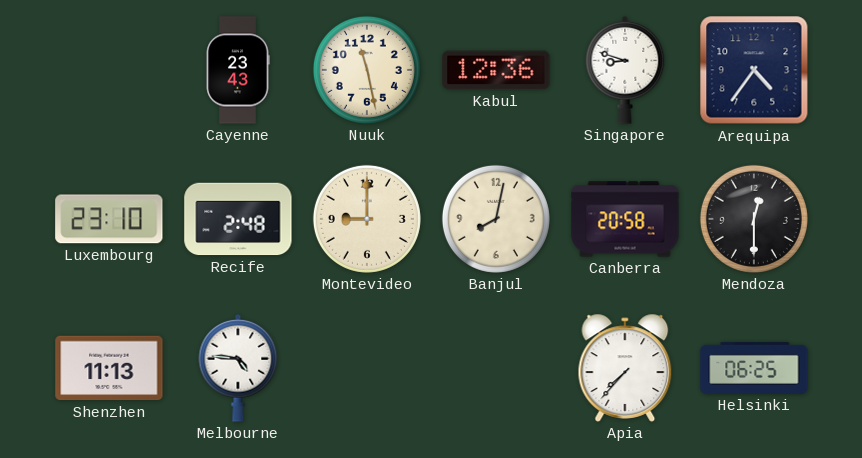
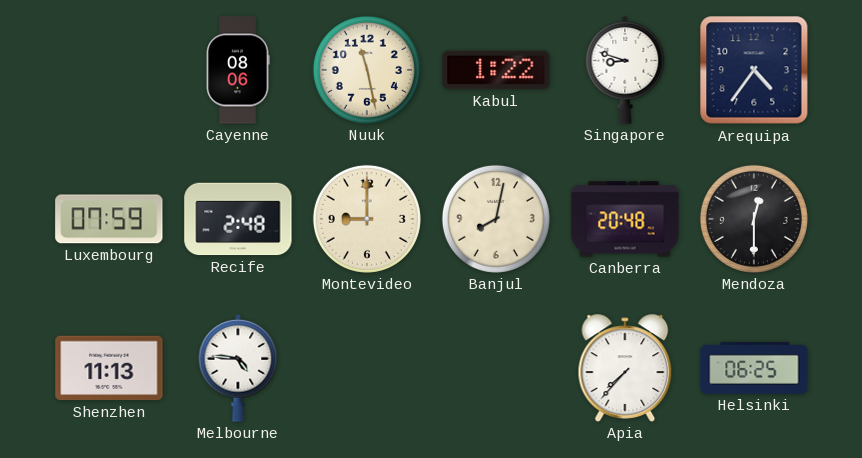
Cayenne: 23:43 -> 08:06
Kabul: 12:36 -> 1:22
Luxembourg: 23:10 -> 07:59
Canberra: 20:58 -> 20:48
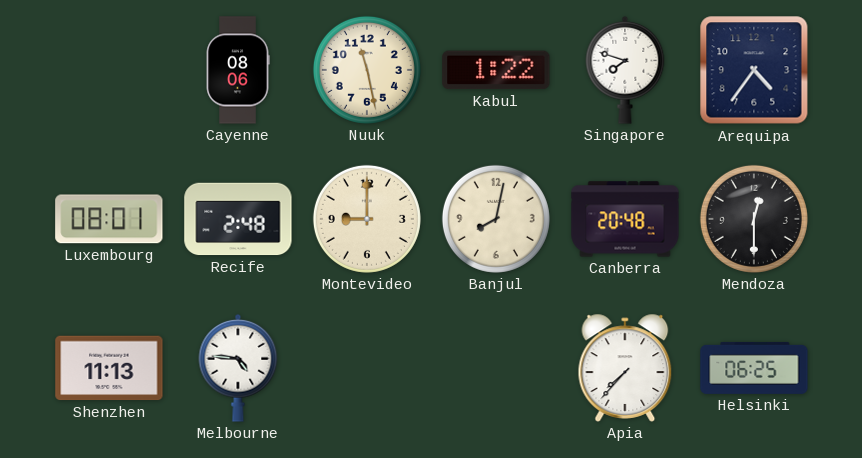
Singapore: 8:48 -> 7:48
Luxembourg: 07:59 -> 08:01
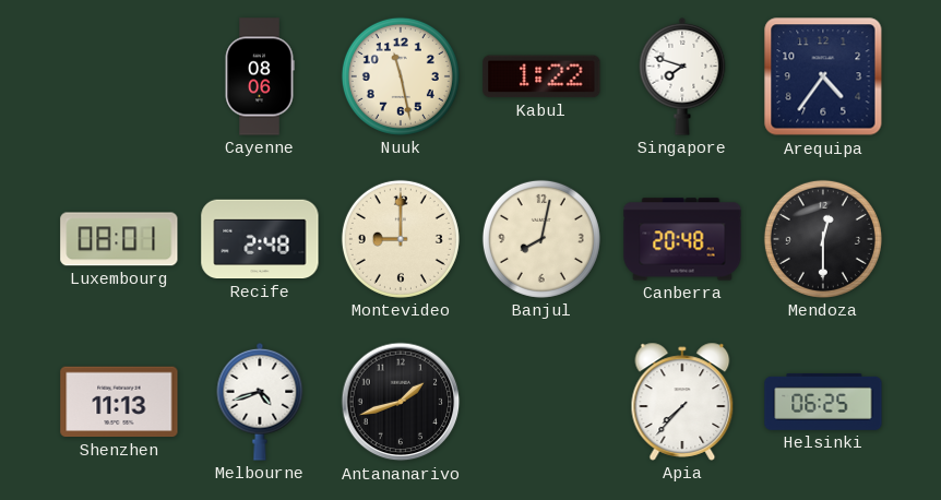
Melbourne: 4:46 -> 4:42
Antananarivo: none -> 1:42
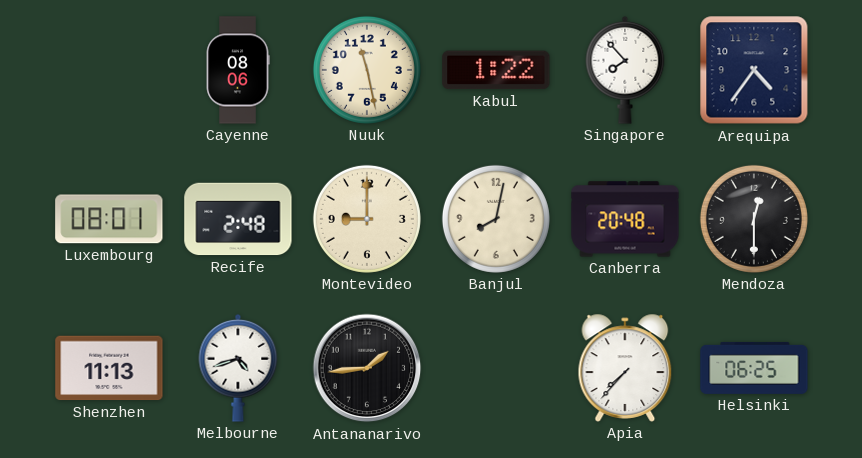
Singapore: 7:48 -> 7:53
Antananarivo: 1:42 -> 1:44
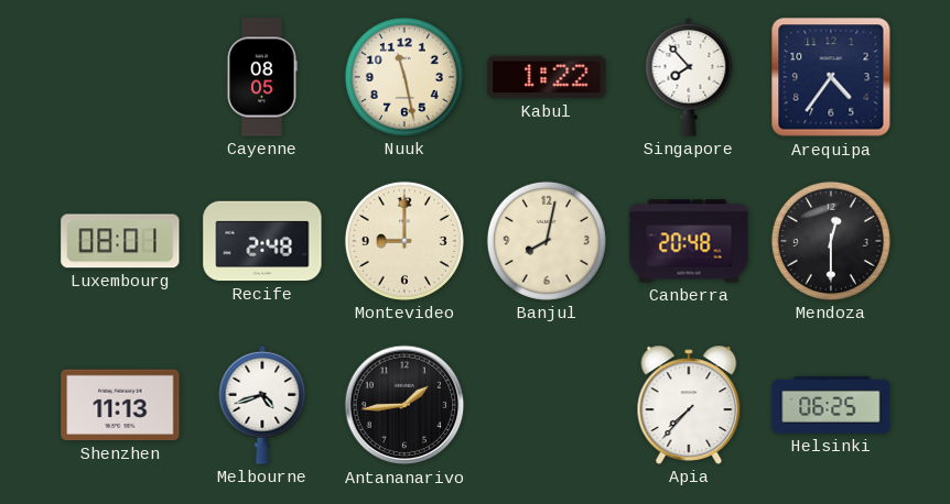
Cayenne: 08:06 -> 08:05
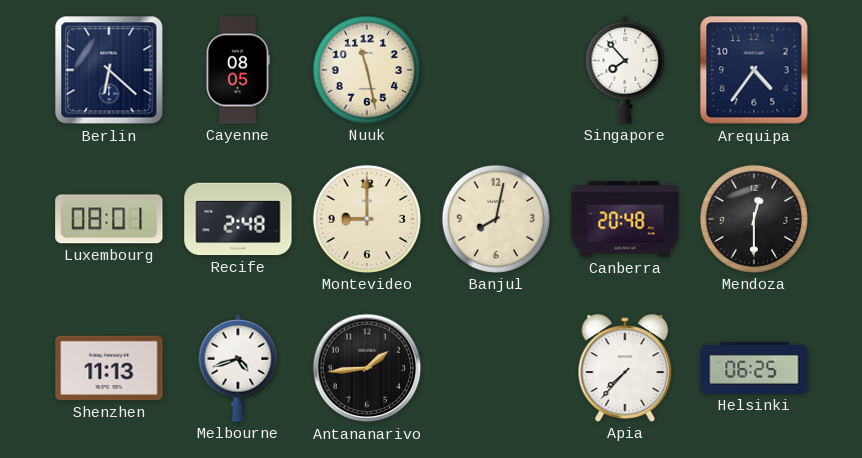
Berlin: none -> 6:22
Kabul: 1:22 -> none
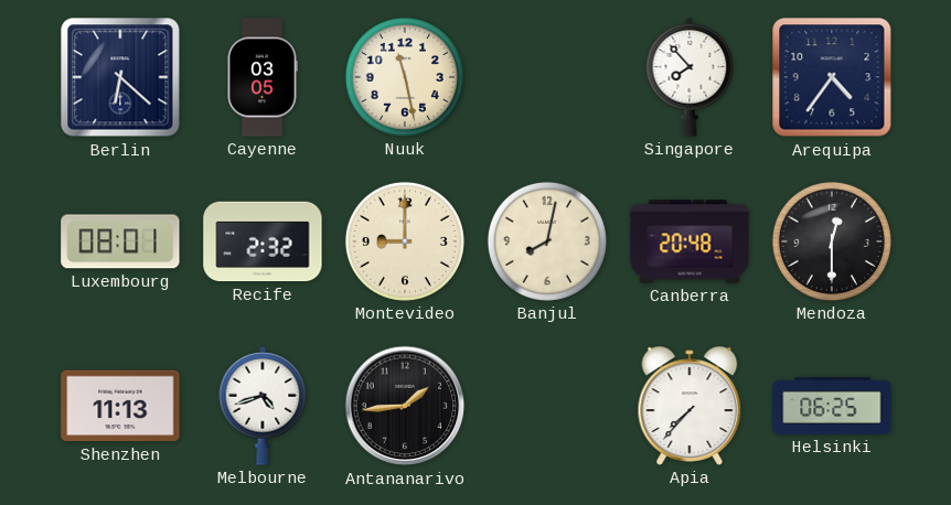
Cayenne: 08:05 -> 03:05
Recife: 2:48 -> 2:32
